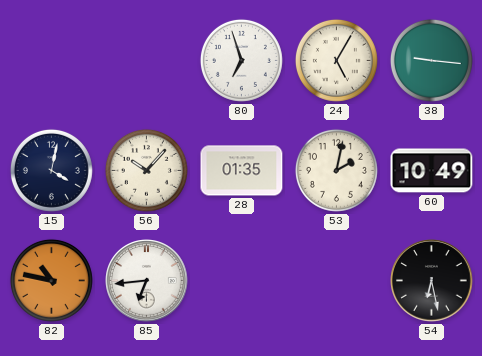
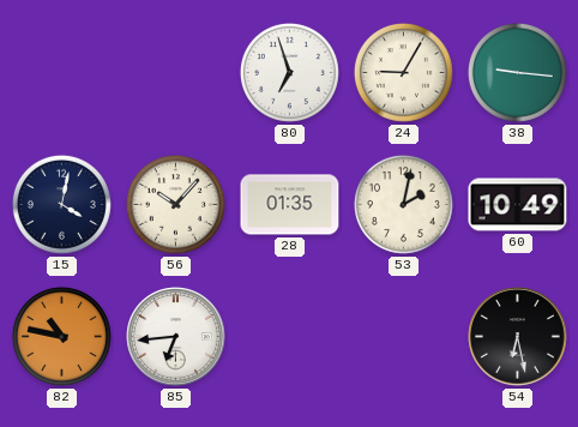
24: 5:05 -> 9:05
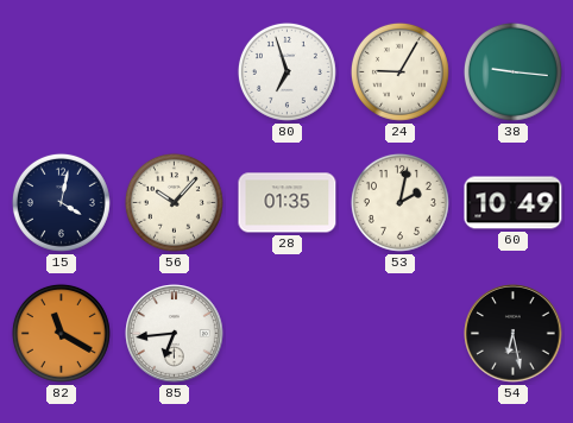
82: 10:47 -> 11:20
